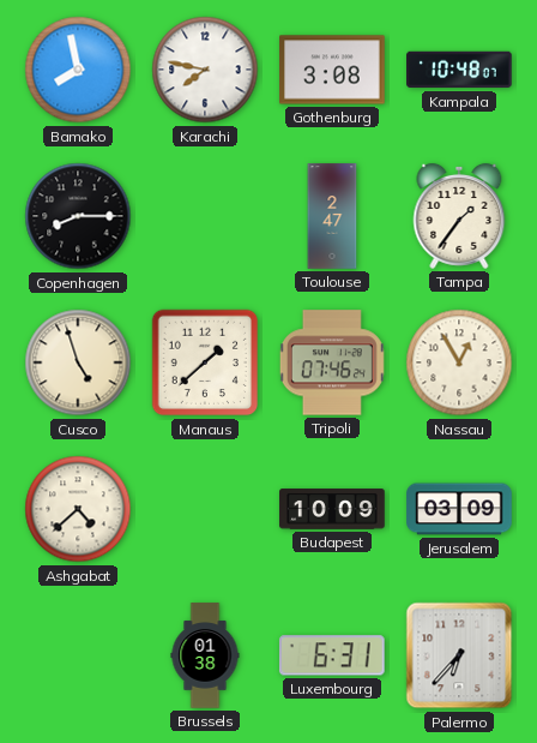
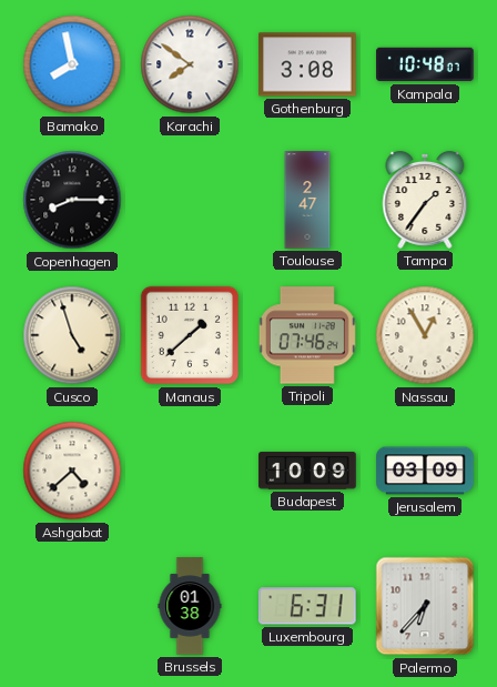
Karachi: 7:47 -> 7:51
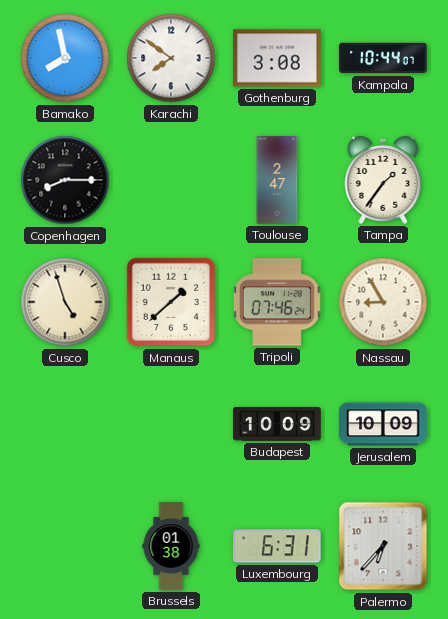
Kampala: 10:48 -> 10:44
Nassau: 12:55 -> 8:55
Ashgabat: 4:38 -> none
Jerusalem: 03:09 -> 10:09
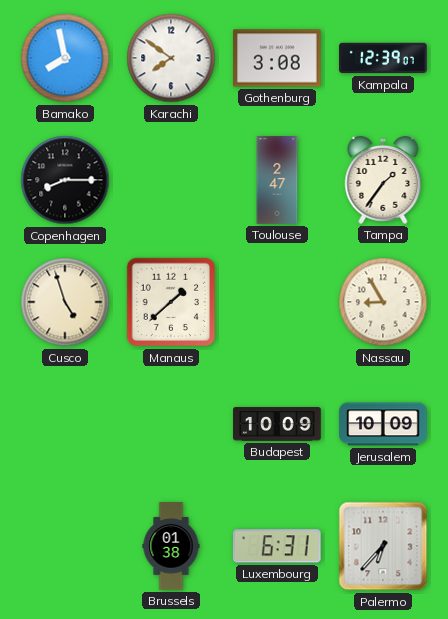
Kampala: 10:44 -> 12:39
Tripoli: 07:46 -> none
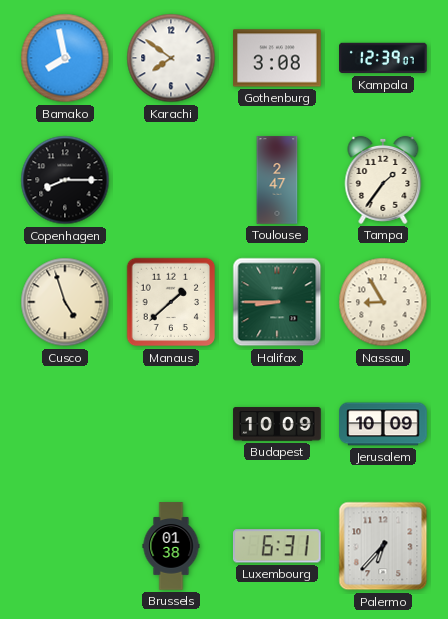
Halifax: none -> 8:45
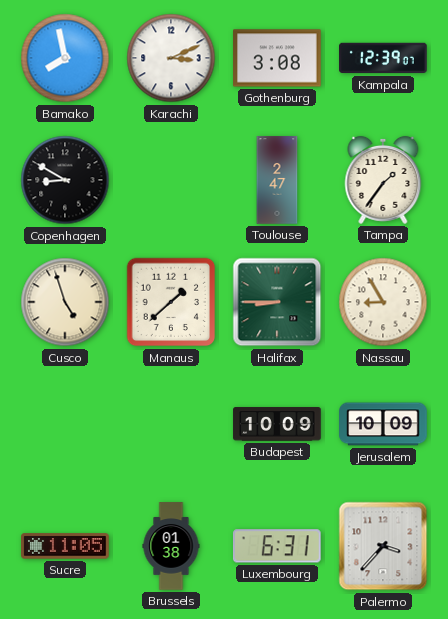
Karachi: 7:51 -> 3:11
Copenhagen: 8:15 -> 8:50
Sucre: none -> 11:05
Palermo: 6:37 -> 3:37
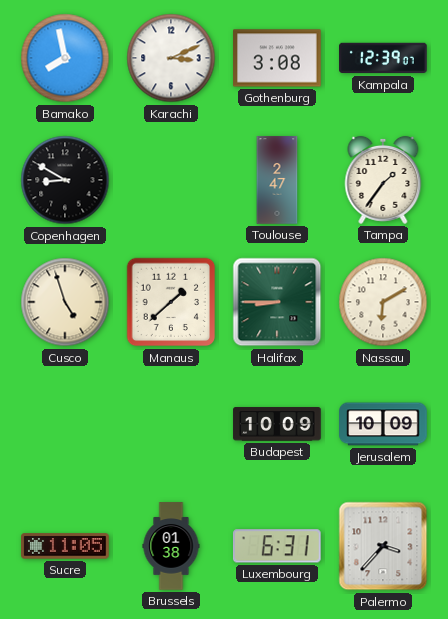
Nassau: 8:55 -> 6:10
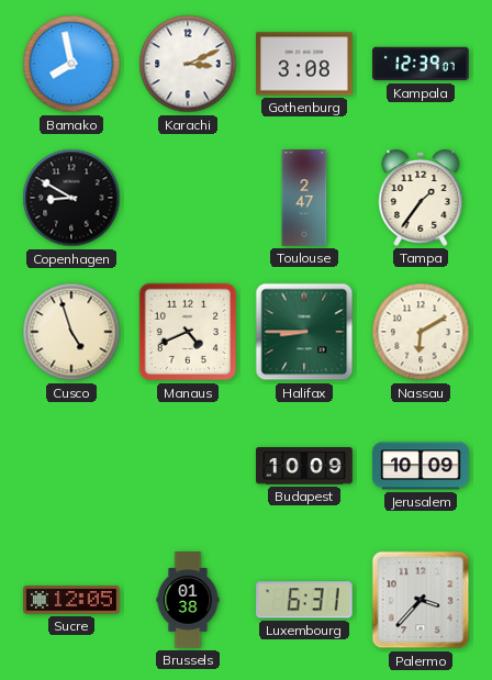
Manaus: 1:38 -> 4:41
Sucre: 11:05 -> 12:05
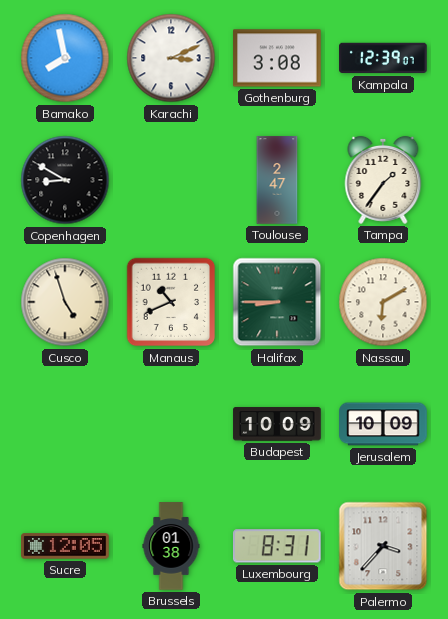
Manaus: 4:41 -> 10:41
Luxembourg: 6:31 -> 8:31
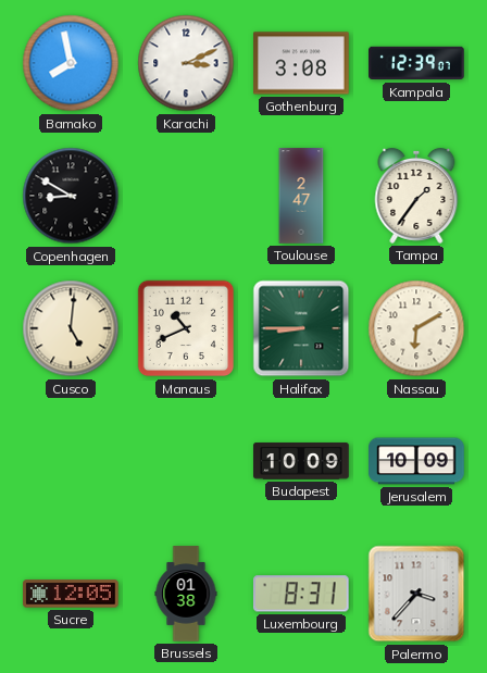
Cusco: 4:57 -> 5:01
